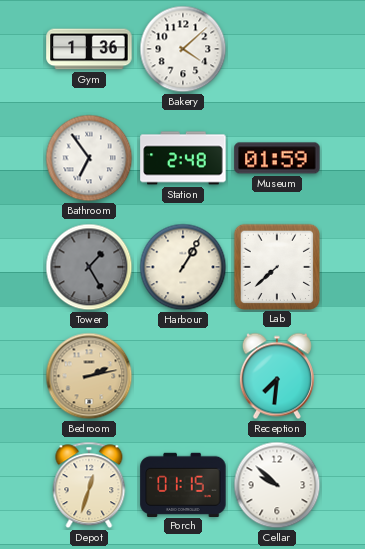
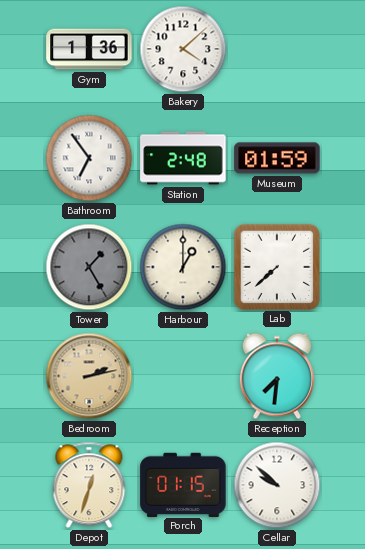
Harbour: 1:05 -> 1:00
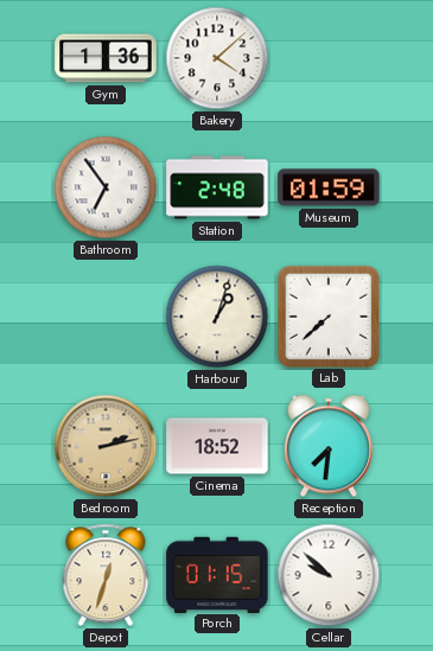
Tower: 1:25 -> none
Harbour: 1:00 -> 1:03
Cinema: none -> 18:52
